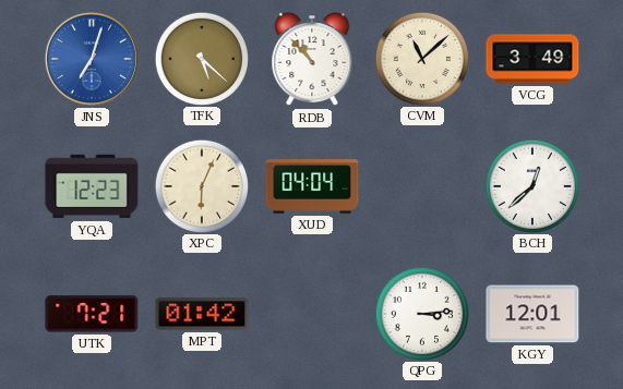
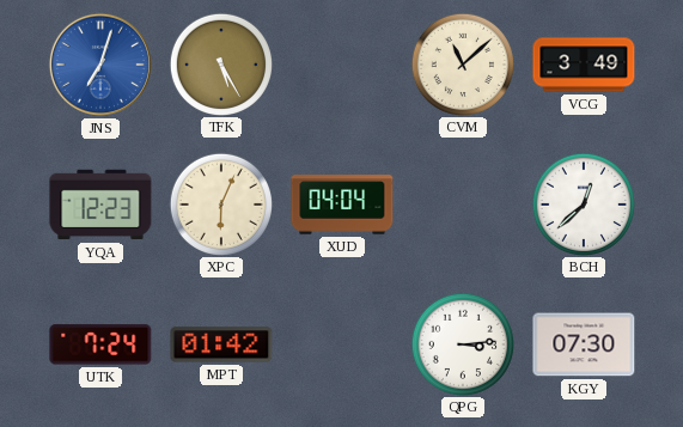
TFK: 5:22 -> 5:25
RDB: 10:53 -> none
UTK: 7:21 -> 7:24
KGY: 12:01 -> 07:30
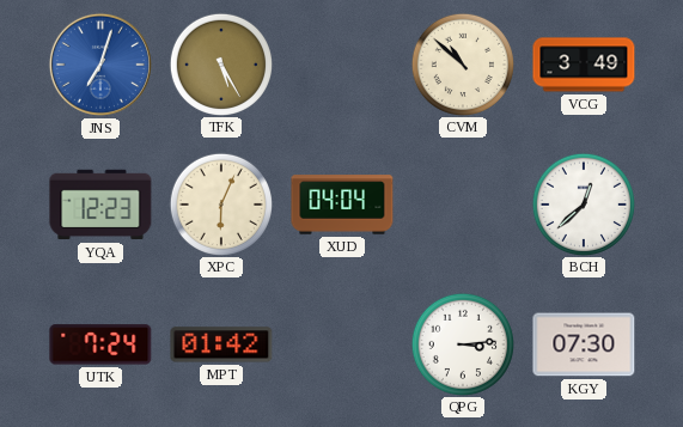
CVM: 11:08 -> 10:52
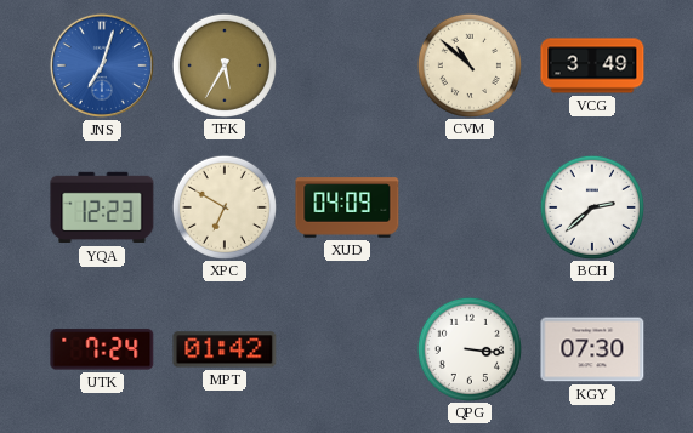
TFK: 5:25 -> 5:35
XPC: 6:04 -> 6:50
XUD: 04:04 -> 04:09
BCH: 12:38 -> 2:38
QPG: 3:14 -> 3:16
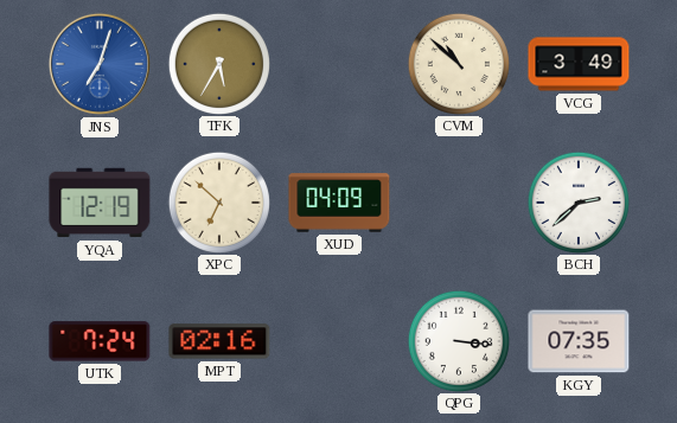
YQA: 12:23 -> 12:19
XPC: 6:50 -> 6:52
MPT: 01:42 -> 02:16
KGY: 07:30 -> 07:35
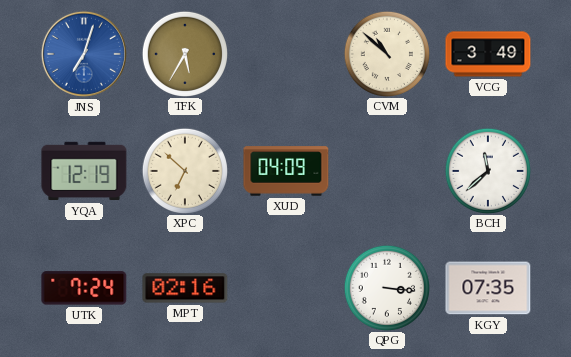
BCH: 2:38 -> 11:38
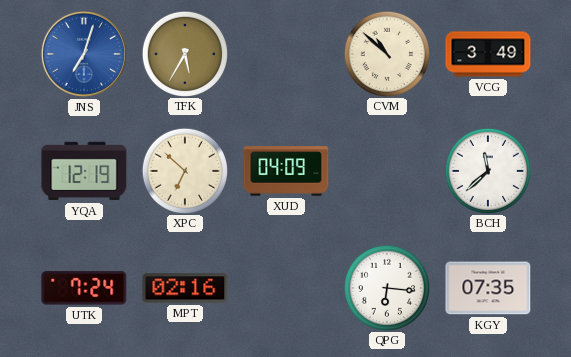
QPG: 3:16 -> 6:16
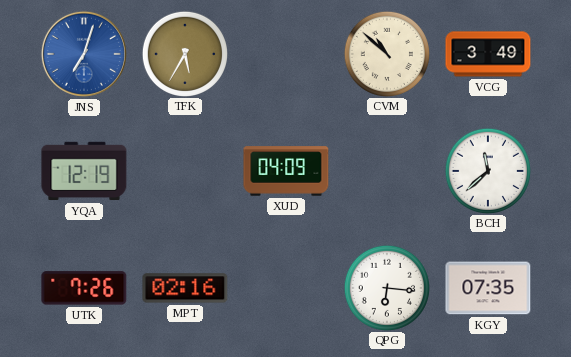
XPC: 6:52 -> none
UTK: 7:24 -> 7:26
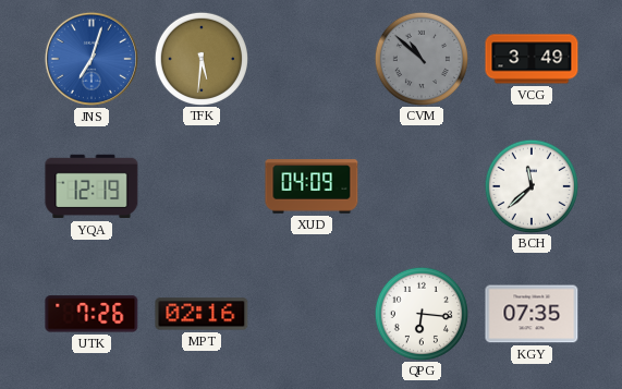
TFK: 5:35 -> 5:31
CVM dial: cream -> grey
